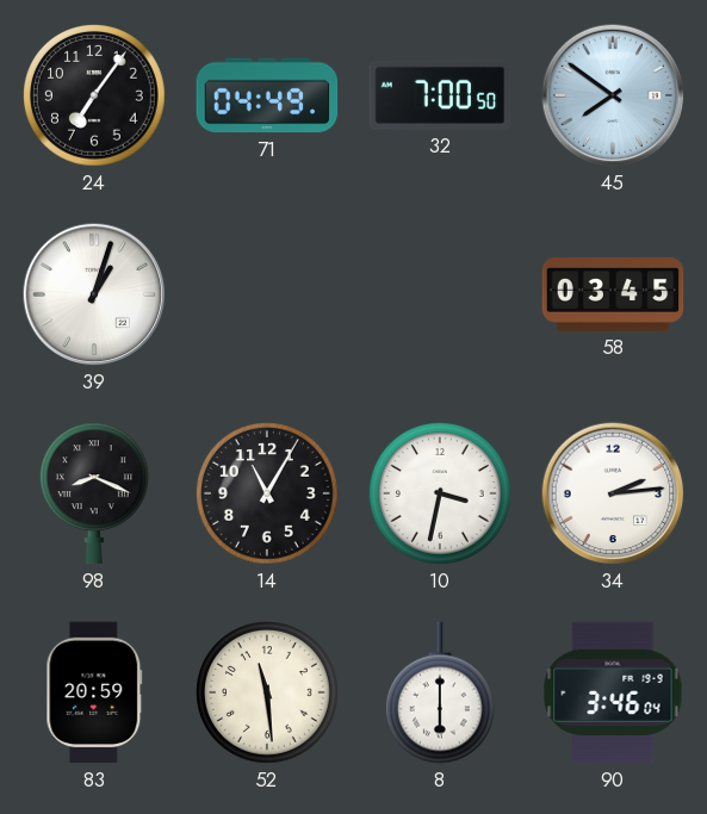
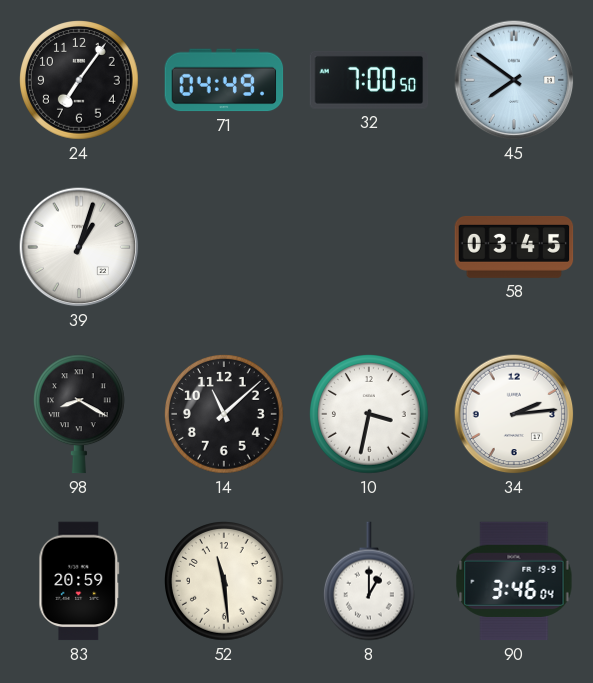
98: 8:19 -> 8:20
14: 11:05 -> 11:08
8: 6:00 -> 1:00
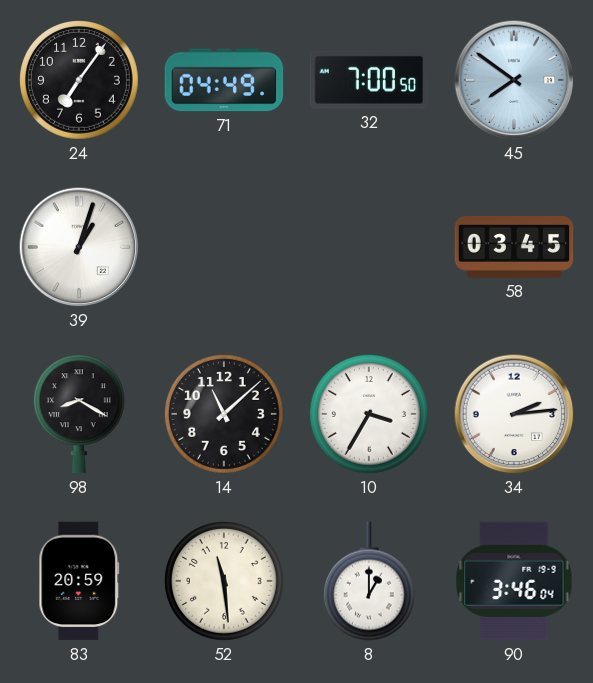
10: 3:32 -> 3:35
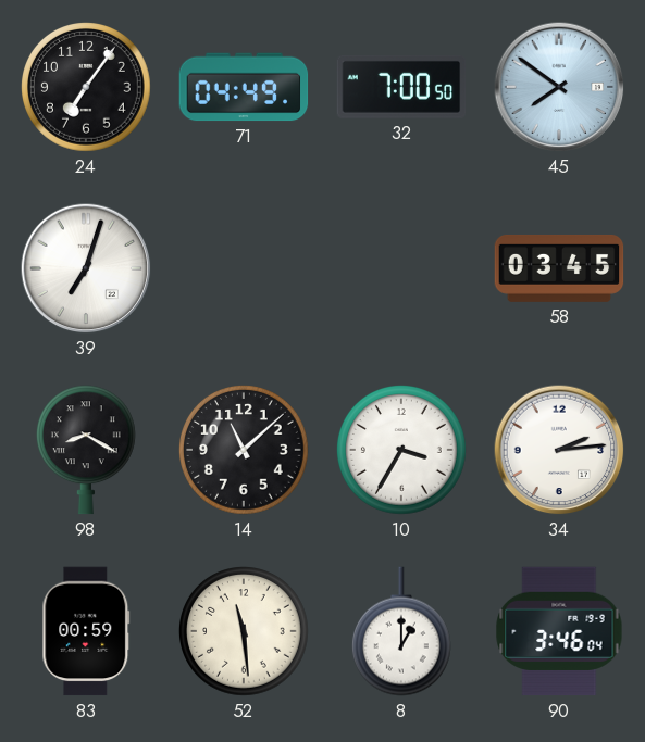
39: 1:03 -> 7:03
83: 20:59 -> 00:59
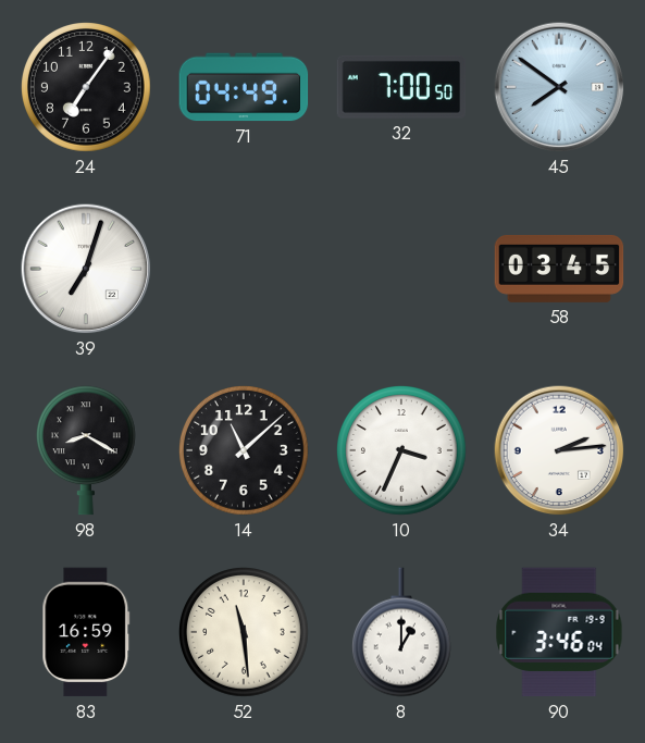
10: 3:35 -> 3:34
83: 00:59 -> 16:59
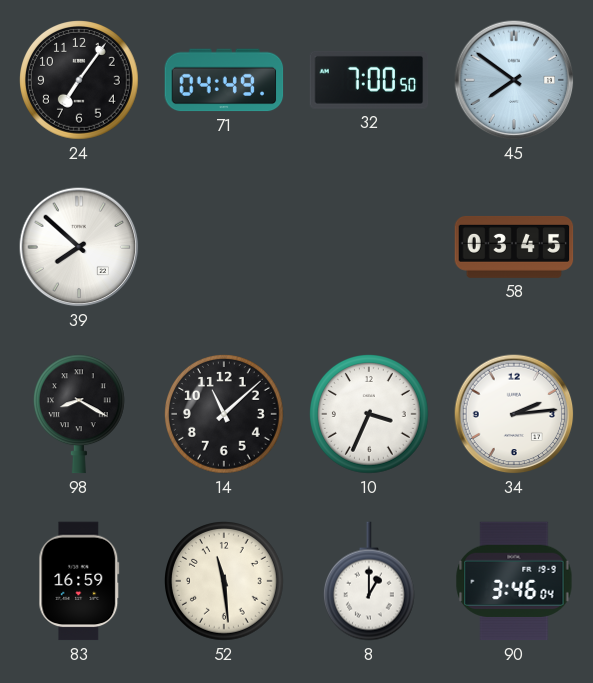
39: 7:03 -> 7:52
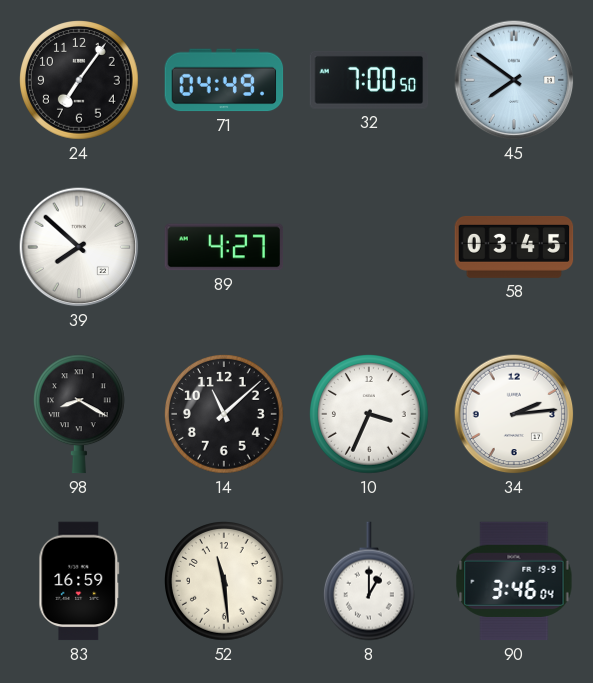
89: none -> 4:27
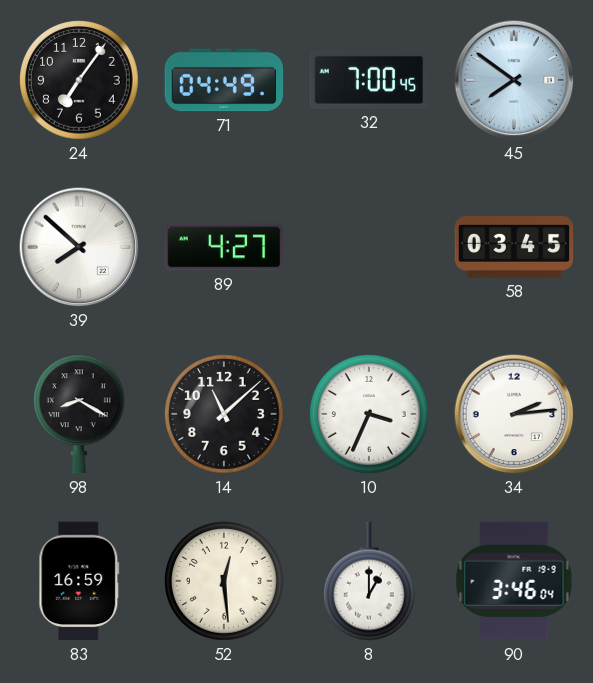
32: 7:00:50 -> 7:00:45
52: 11:29 -> 12:29
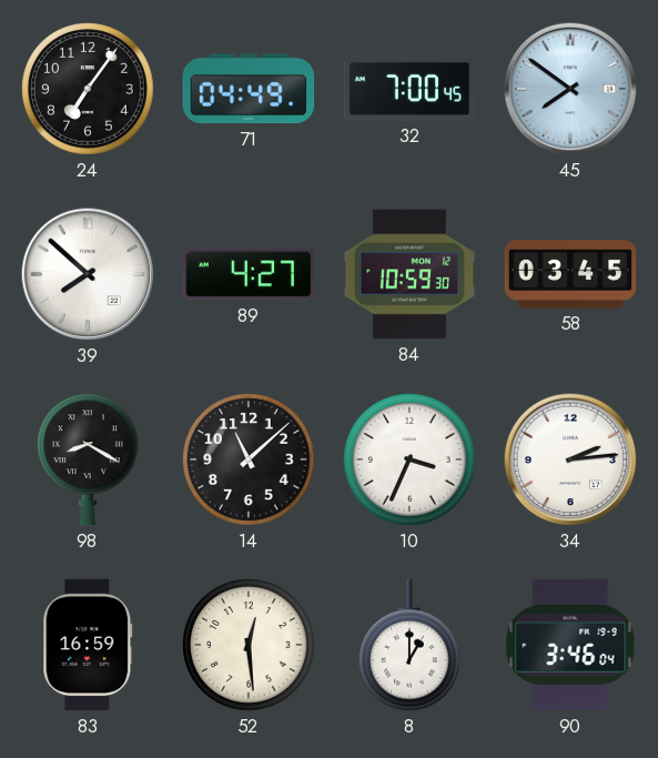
84: none -> 10:59
